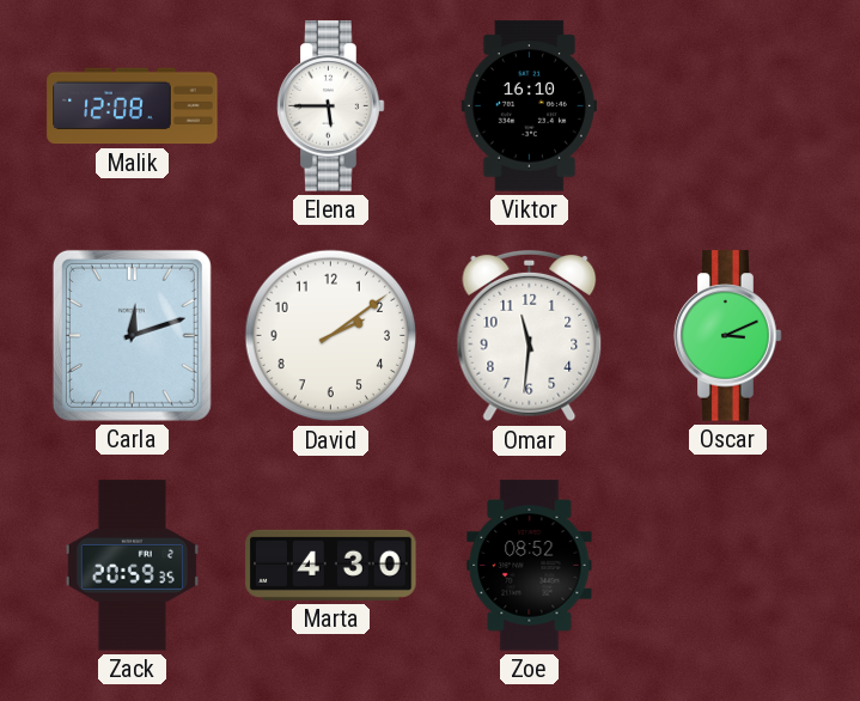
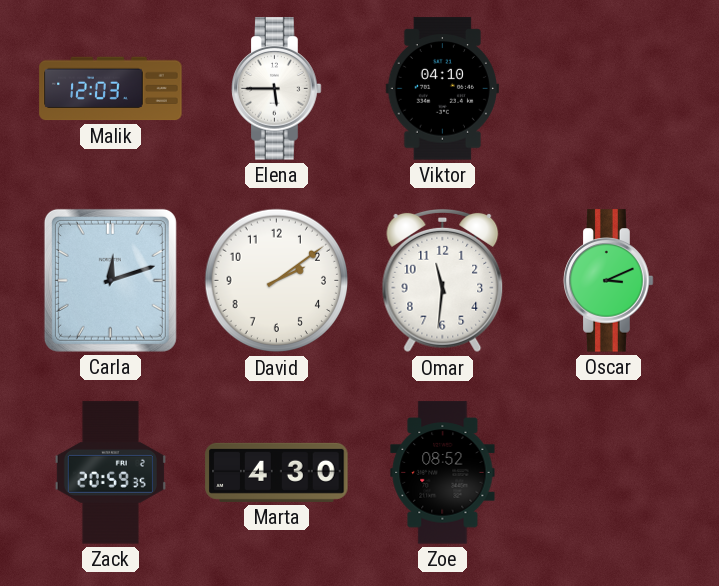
Malik: 12:08 -> 12:03
Viktor: 16:10 -> 04:10
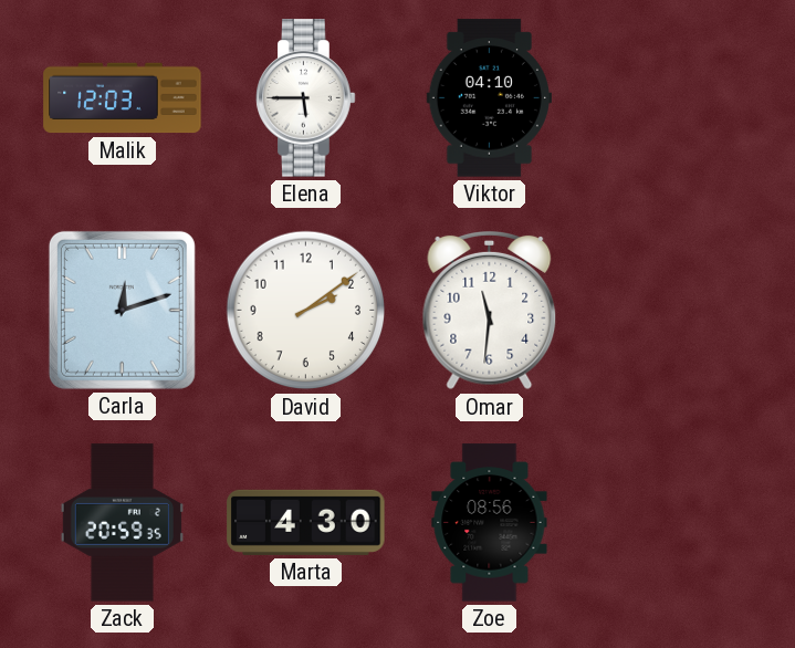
Oscar: 3:11 -> none
Zoe: 08:52 -> 08:56
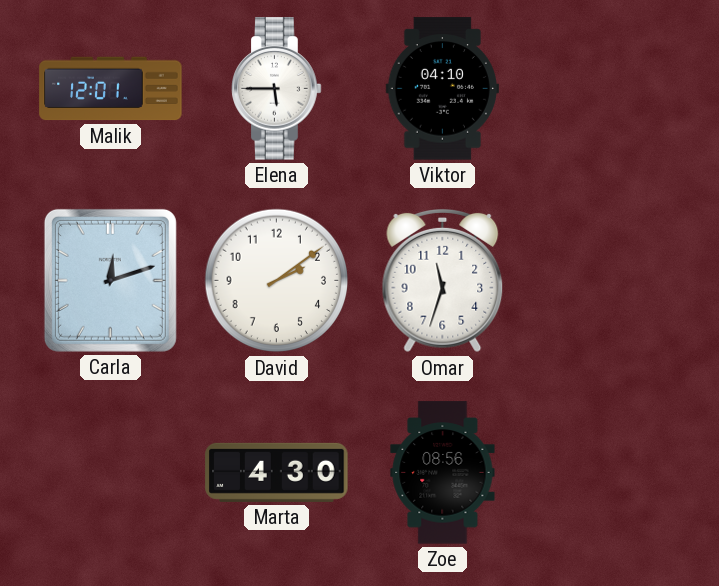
Malik: 12:03 -> 12:01
Omar: 11:31 -> 11:33
Zack: 20:59 -> none
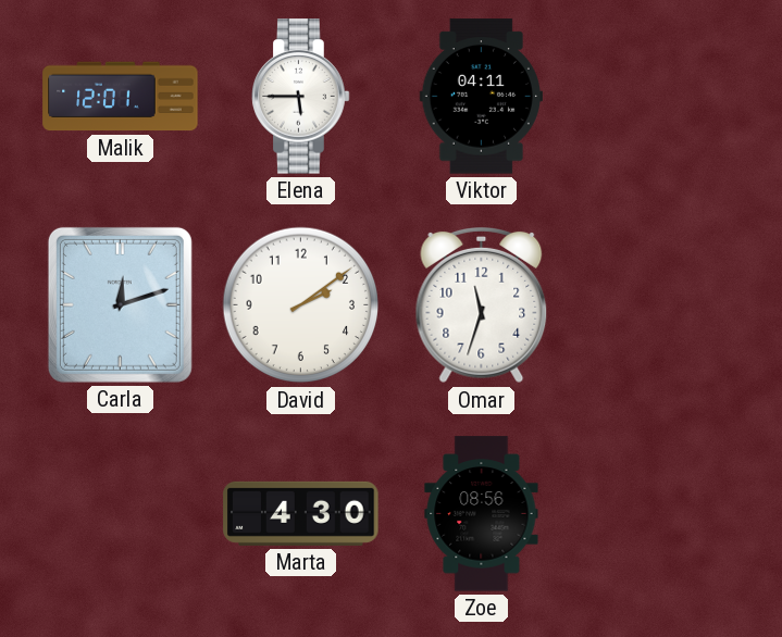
Viktor: 04:10 -> 04:11
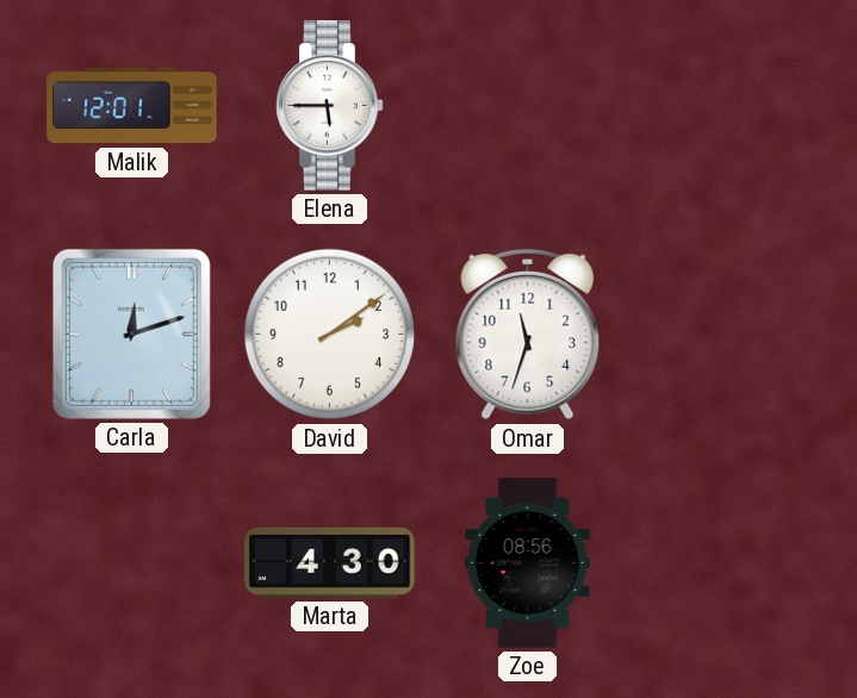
Viktor: 04:11 -> none
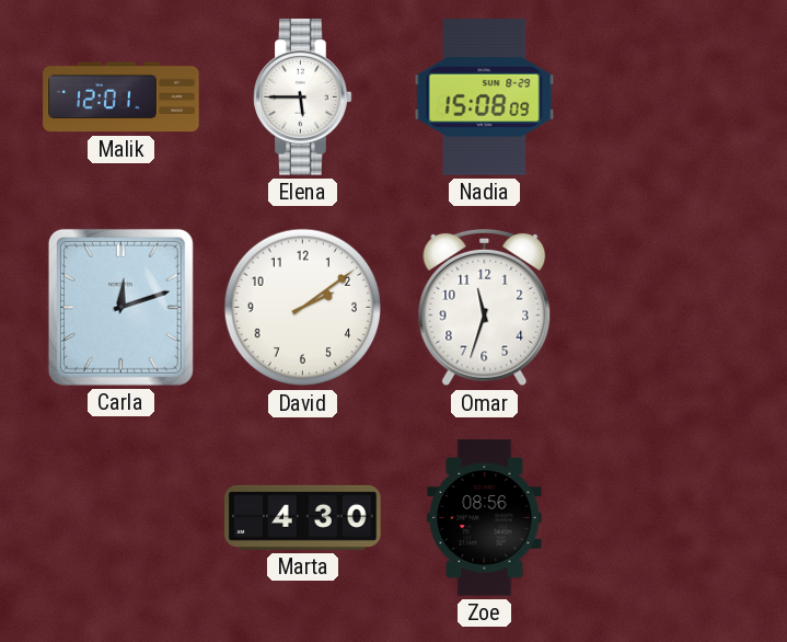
Nadia: none -> 15:08
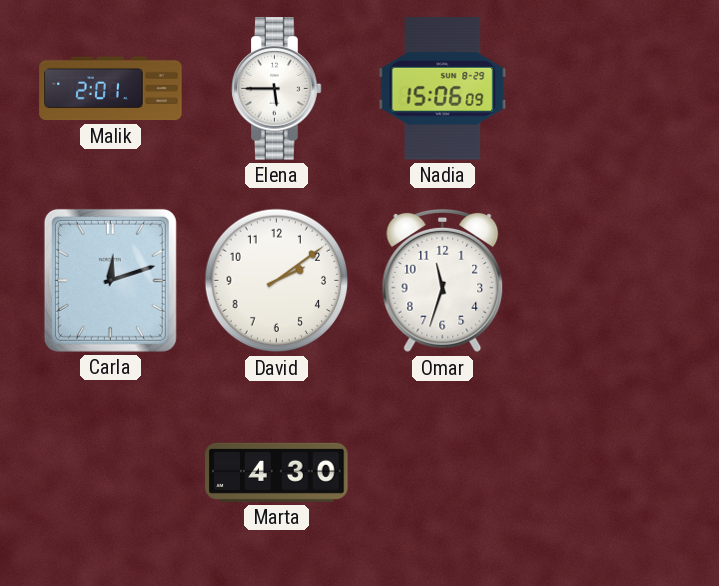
Malik: 12:01 -> 2:01
Nadia: 15:08 -> 15:06
Zoe: 08:56 -> none
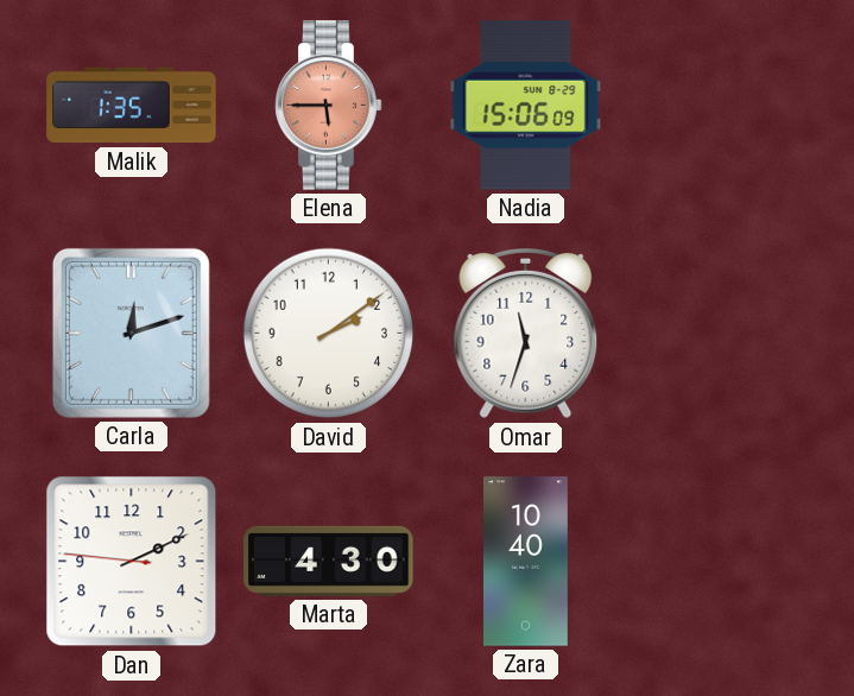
Malik: 2:01 -> 1:35
Elena dial: white -> salmon
Dan: none -> 2:10
Zara: none -> 10:40
